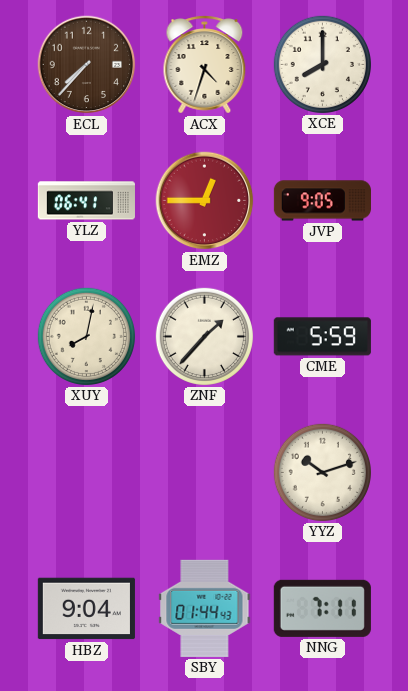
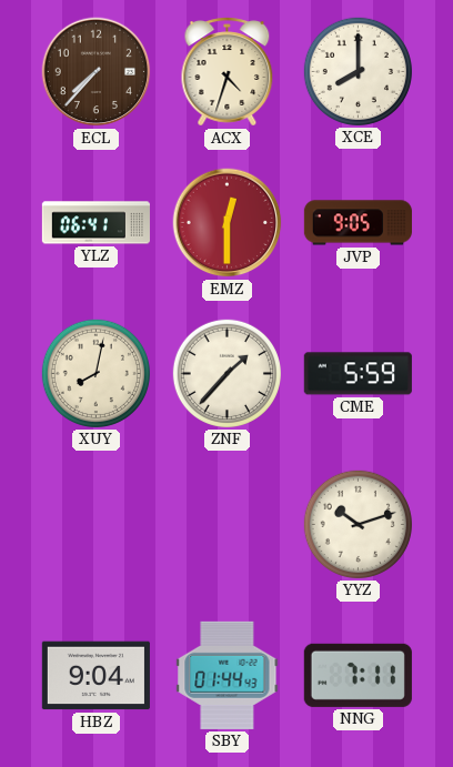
EMZ: 12:45 -> 12:30
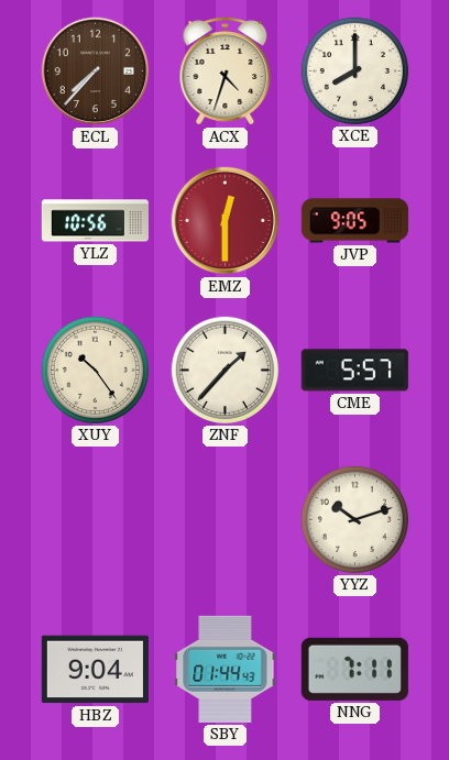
YLZ: 06:41 -> 10:56
XUY: 8:02 -> 10:24
CME: 5:59 -> 5:57
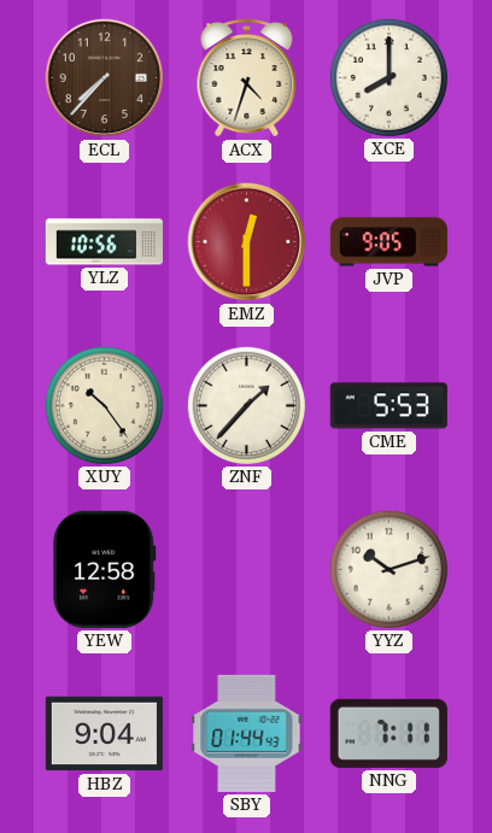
CME: 5:57 -> 5:53
YEW: none -> 12:58
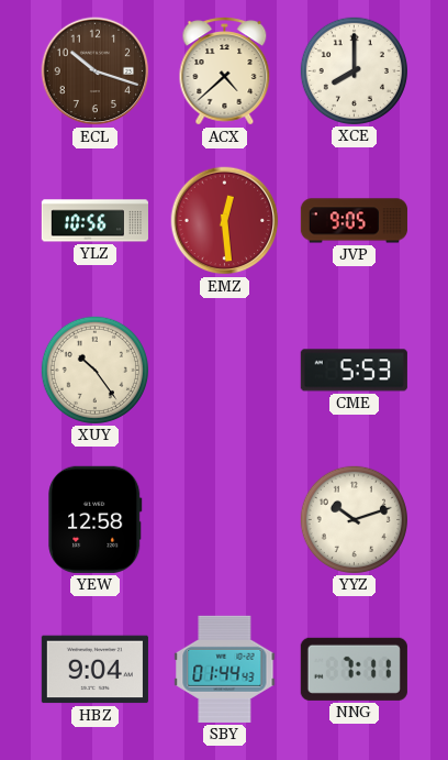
ECL: 7:37 -> 10:18
ACX: 4:33 -> 4:38
EMZ: 12:30 -> 12:29
ZNF: 1:37 -> none
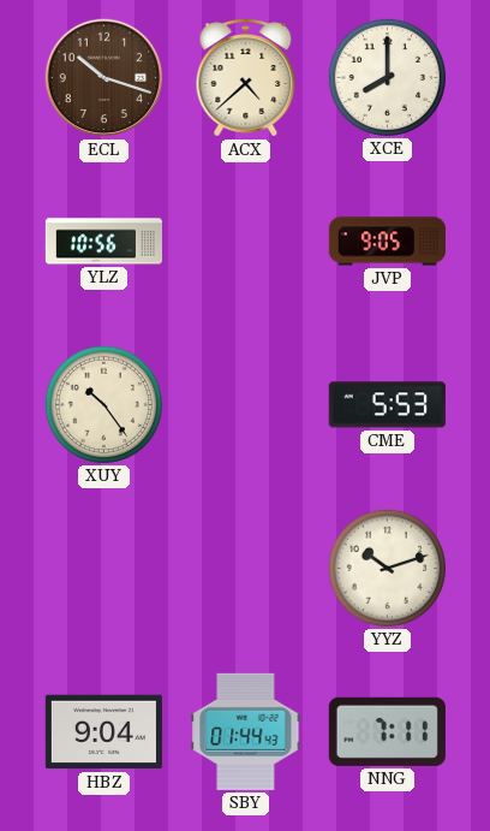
EMZ: 12:29 -> none
YEW: 12:58 -> none
